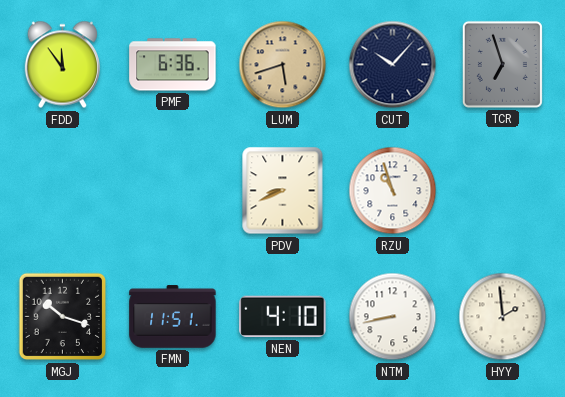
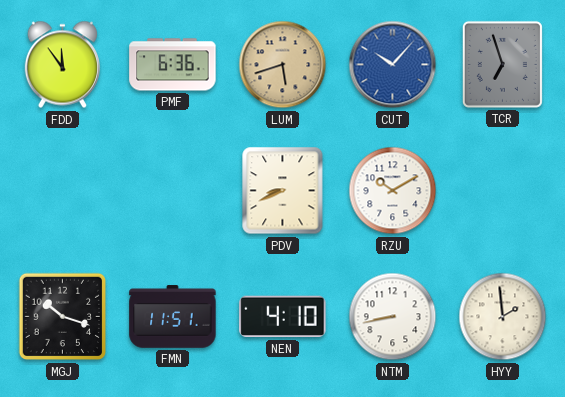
CUT dial: navy -> blue
RZU: 10:57 -> 10:10
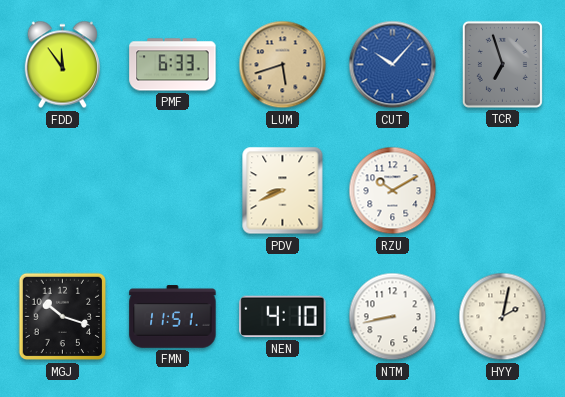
PMF: 6:36 -> 6:33
HYY: 1:59 -> 2:02
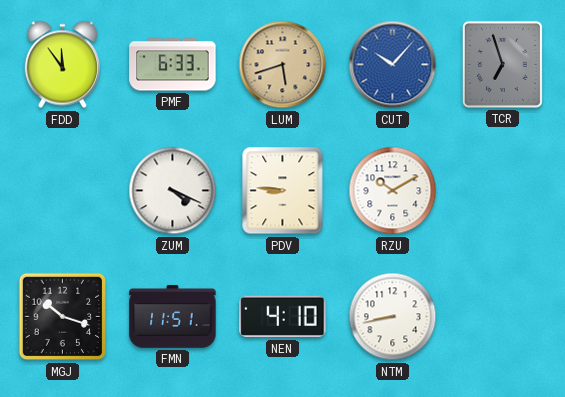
ZUM: none -> 4:19
PDV: 8:41 -> 8:46
HYY: 2:02 -> none
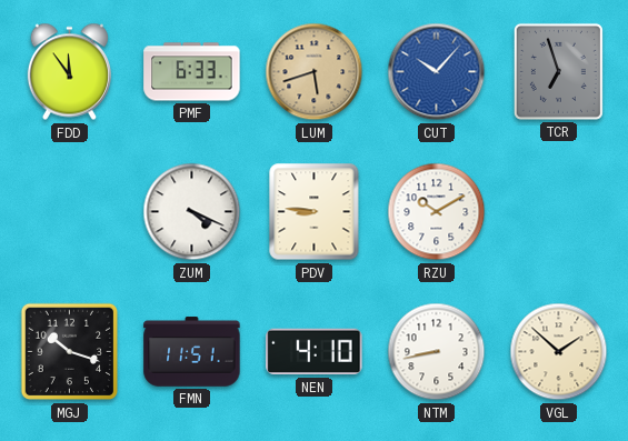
VGL: none -> 1:52
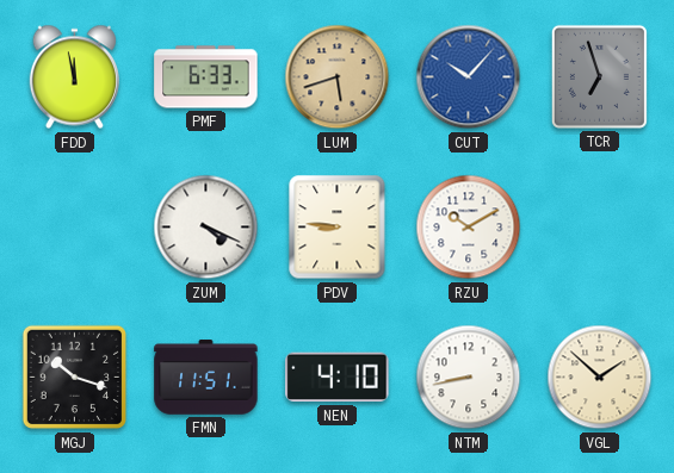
FDD: 11:54 -> 11:58
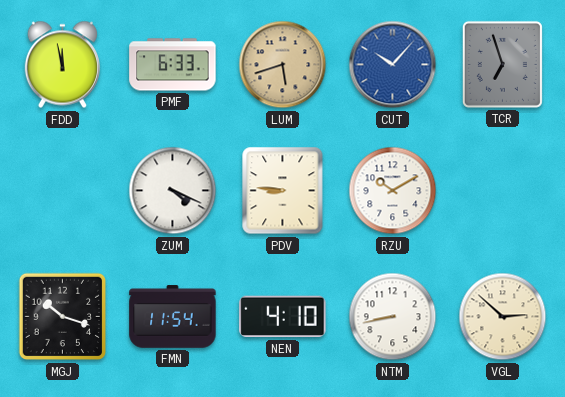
FMN: 11:51 -> 11:54
VGL: 1:52 -> 2:52
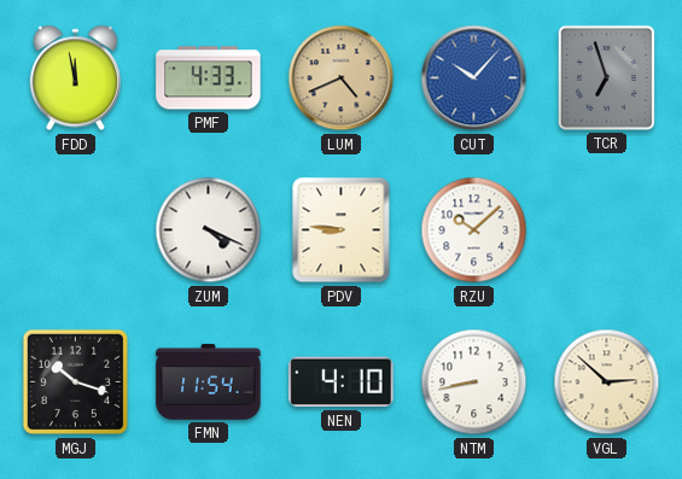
PMF: 6:33 -> 4:33
LUM: 5:42 -> 4:41
RZU: 10:10 -> 10:08
